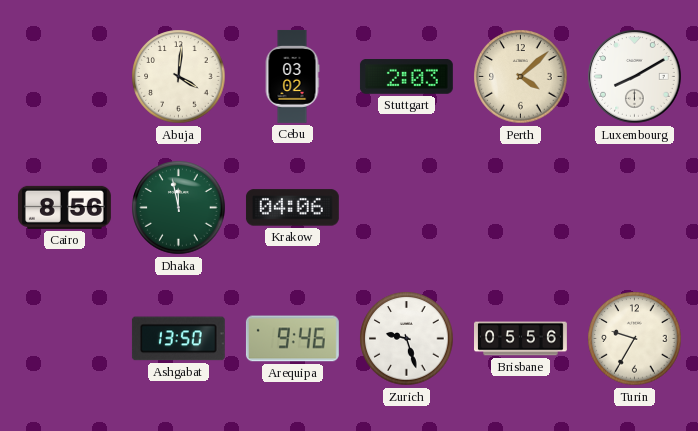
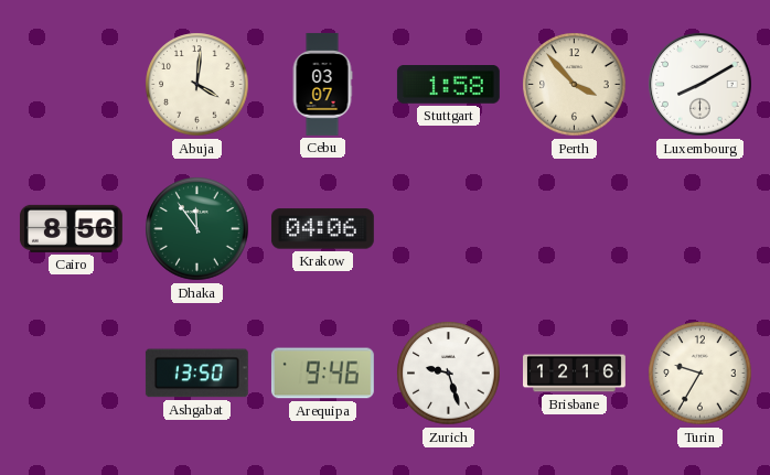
Cebu: 03:02 -> 03:07
Stuttgart: 2:03 -> 1:58
Perth: 4:08 -> 3:53
Dhaka: 11:58 -> 11:54
Brisbane: 05:56 -> 12:16
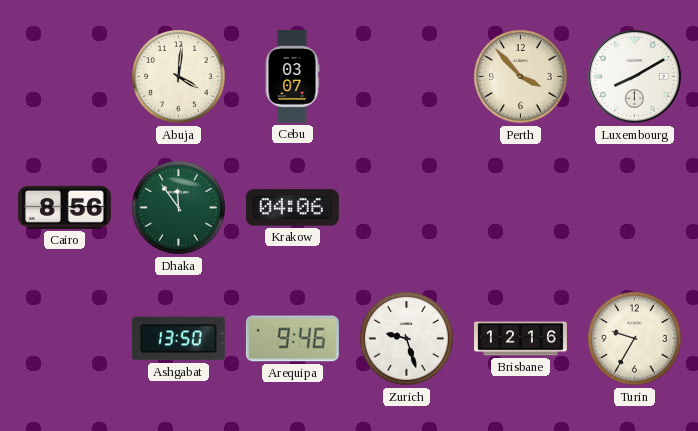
Stuttgart: 1:58 -> none
